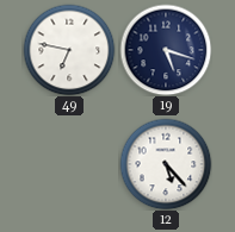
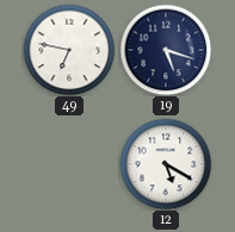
12: 5:23 -> 5:20
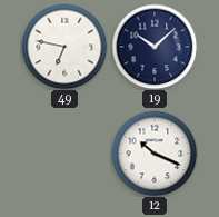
19: 5:18 -> 10:08
12: 5:20 -> 10:19
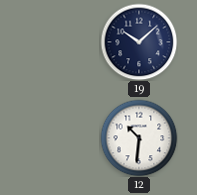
49: 6:47 -> none
12: 10:19 -> 10:31
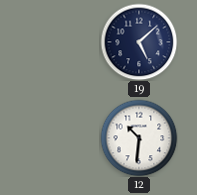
19: 10:08 -> 5:08
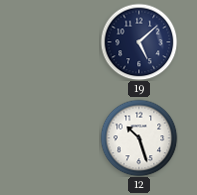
12: 10:31 -> 10:27
